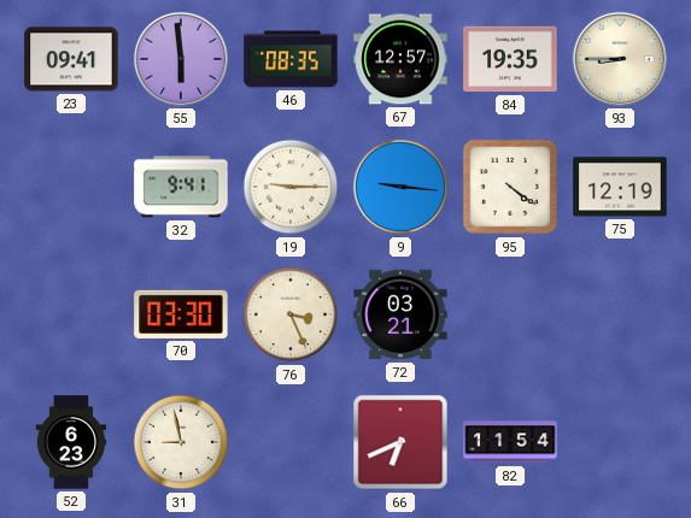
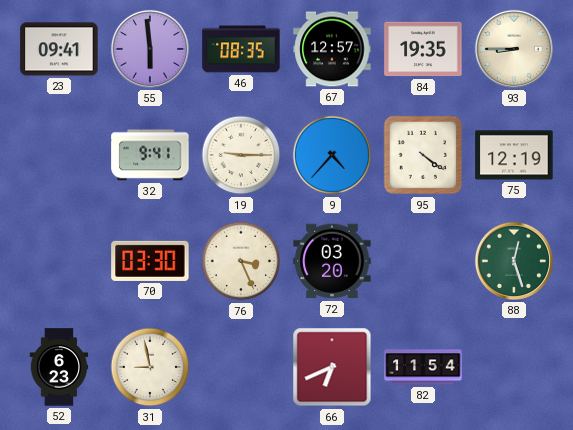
9: 9:16 -> 4:37
72: 03:21 -> 03:20
88: none -> 12:27
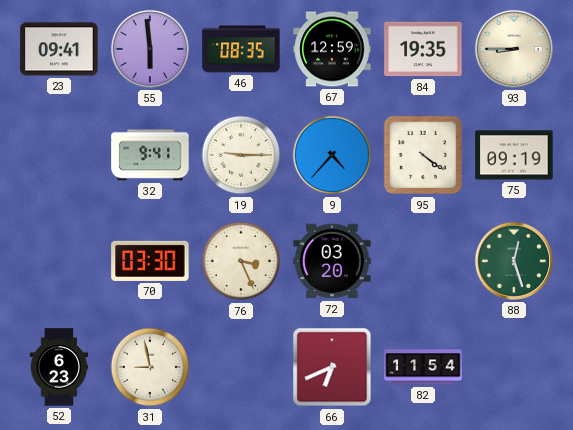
67: 12:57 -> 12:59
75: 12:19 -> 09:19
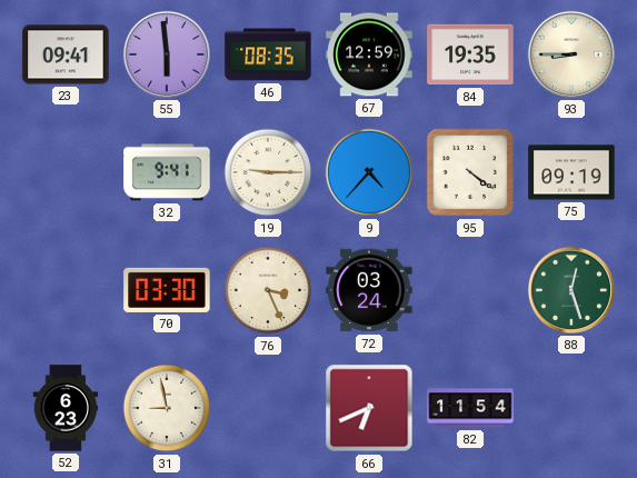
72: 03:20 -> 03:24
